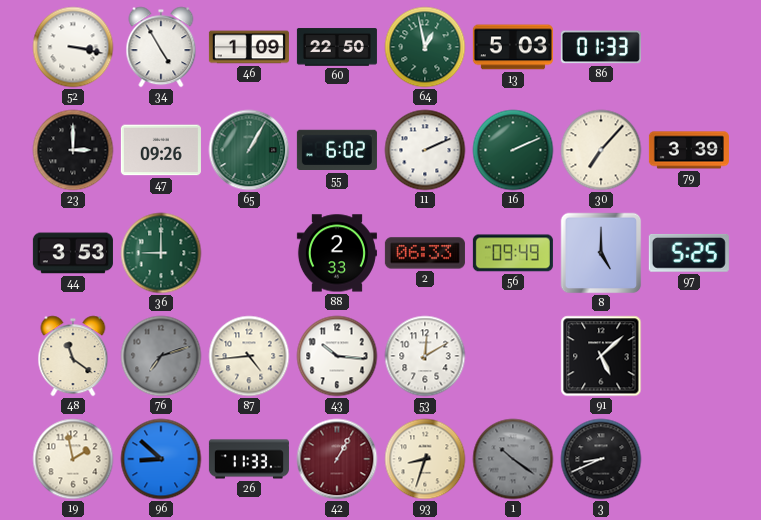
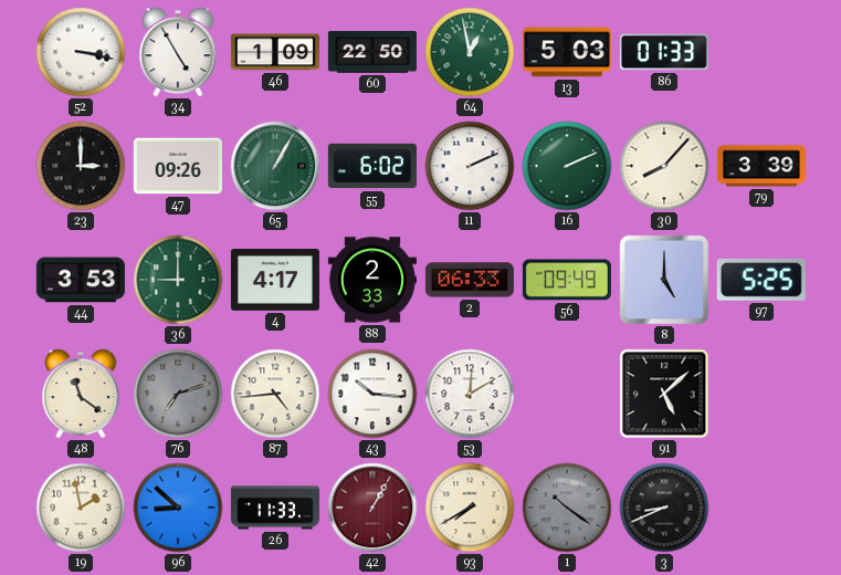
30: 7:07 -> 8:07
4: none -> 4:17
93: 8:33 -> 7:40
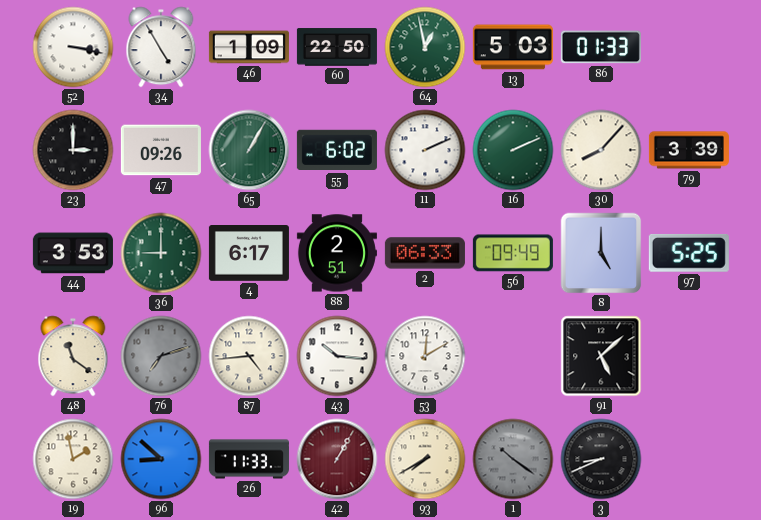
4: 4:17 -> 6:17
88: 2:33 -> 2:51
